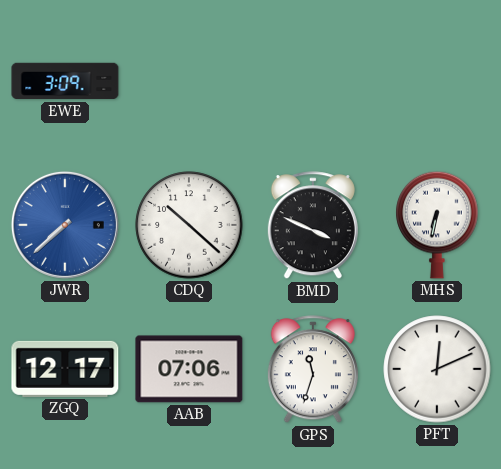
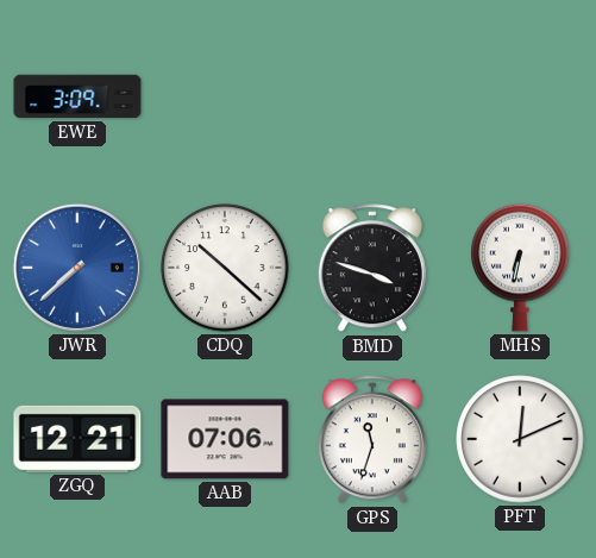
BMD: 3:49 -> 3:48
ZGQ: 12:17 -> 12:21
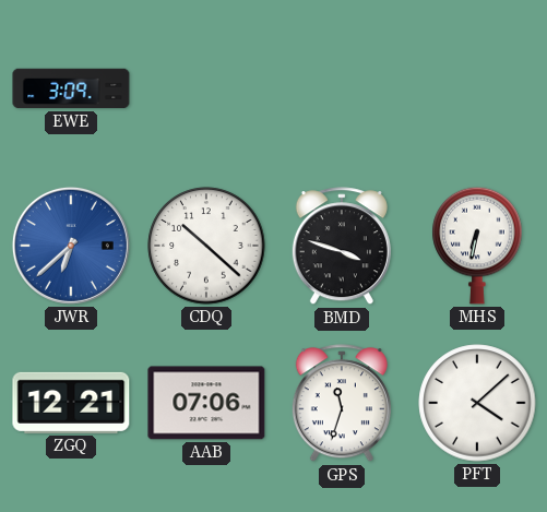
JWR: 7:38 -> 6:38
PFT: 12:11 -> 4:08
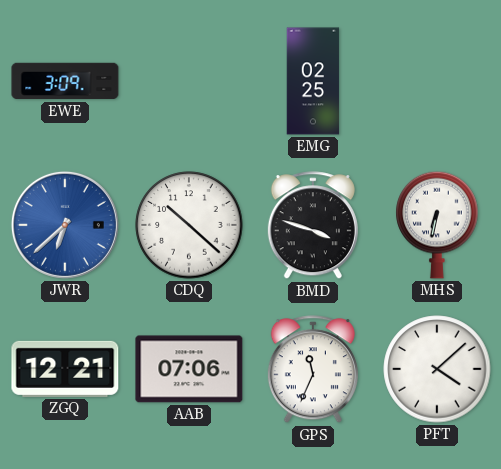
EMG: none -> 02:25
GPS: 11:33 -> 11:34
